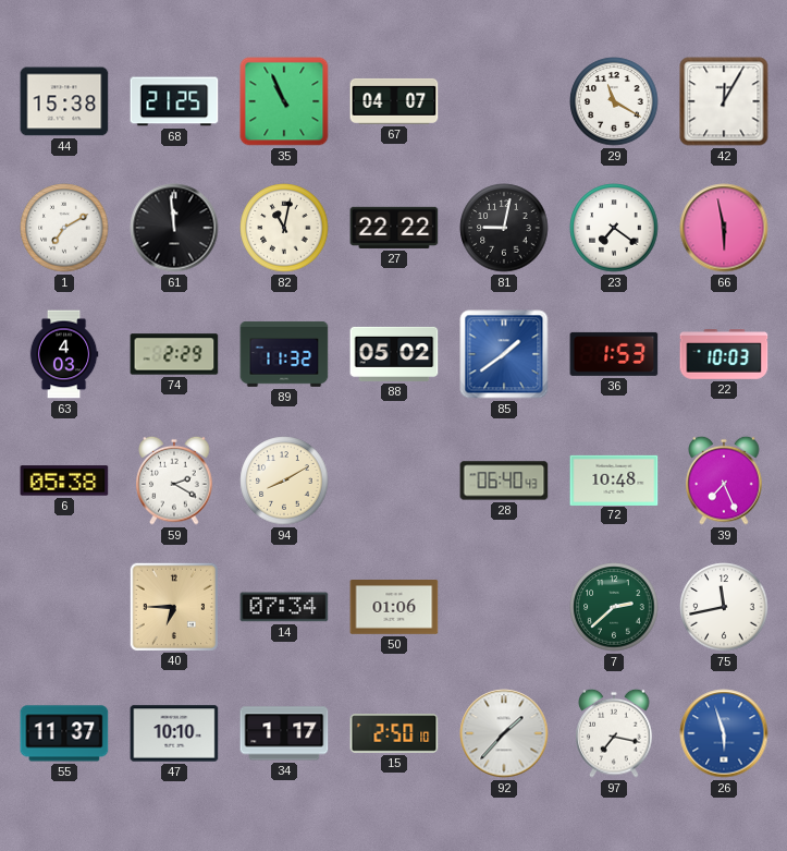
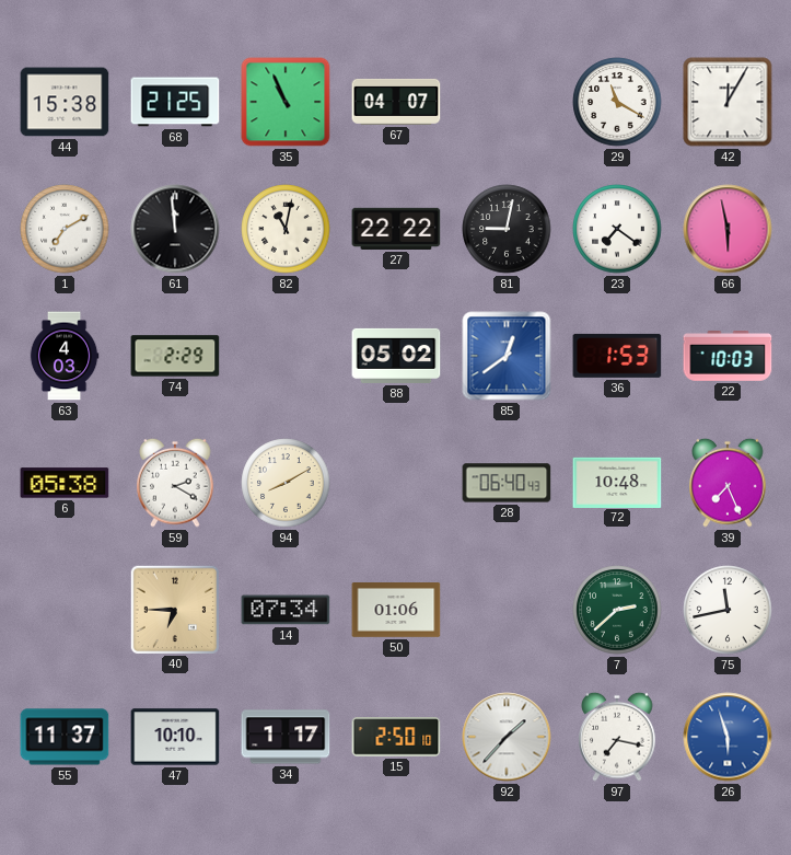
89: 11:32 -> none
85: 1:39 -> 12:39
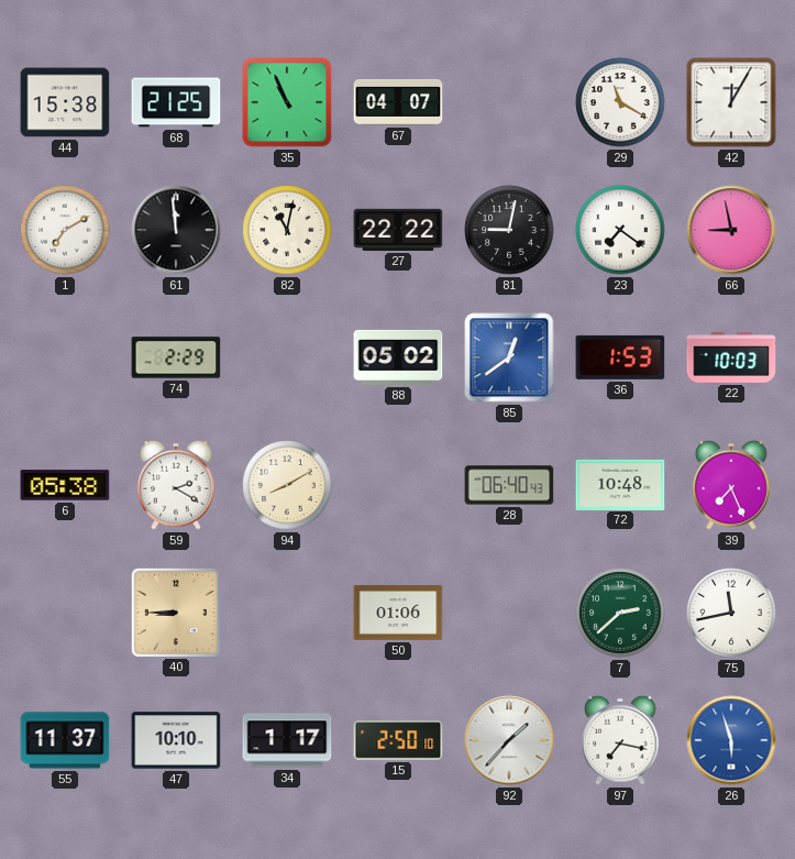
66: 5:58 -> 8:58
63: 4:03 -> none
40: 6:45 -> 8:45
14: 07:34 -> none
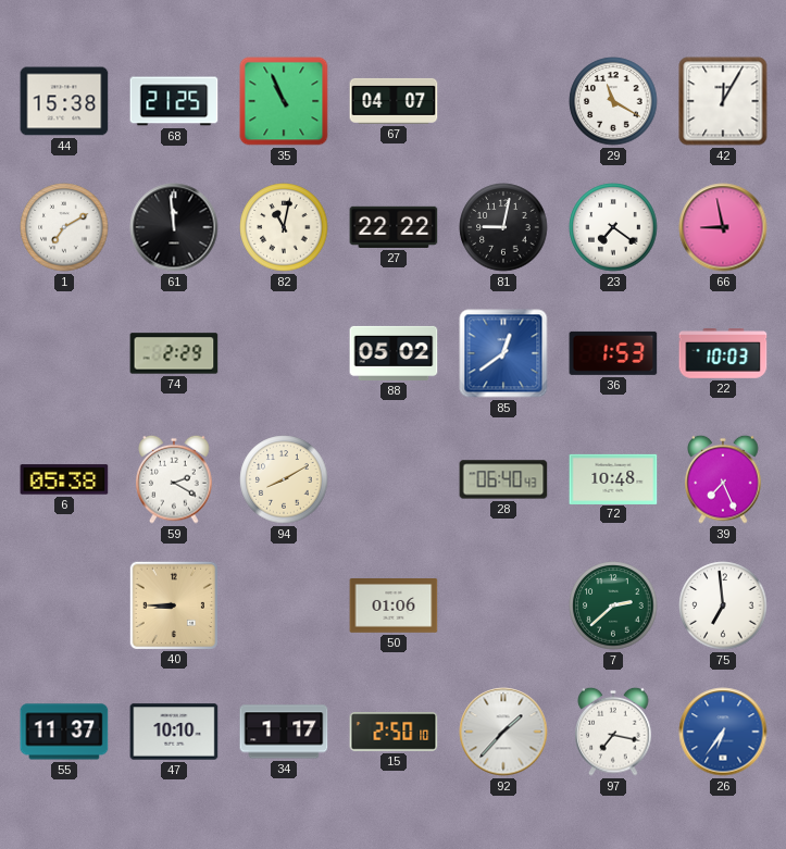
75: 11:43 -> 6:59
26: 5:57 -> 6:36
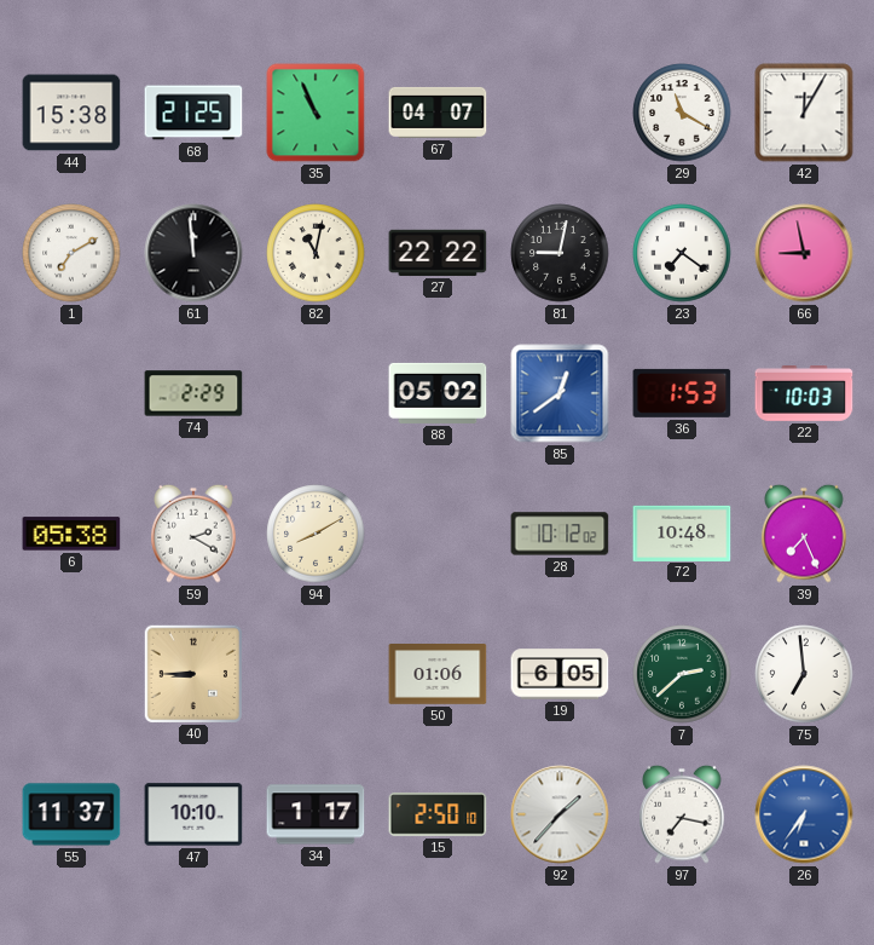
28: 06:40 -> 10:12
19: none -> 6:05
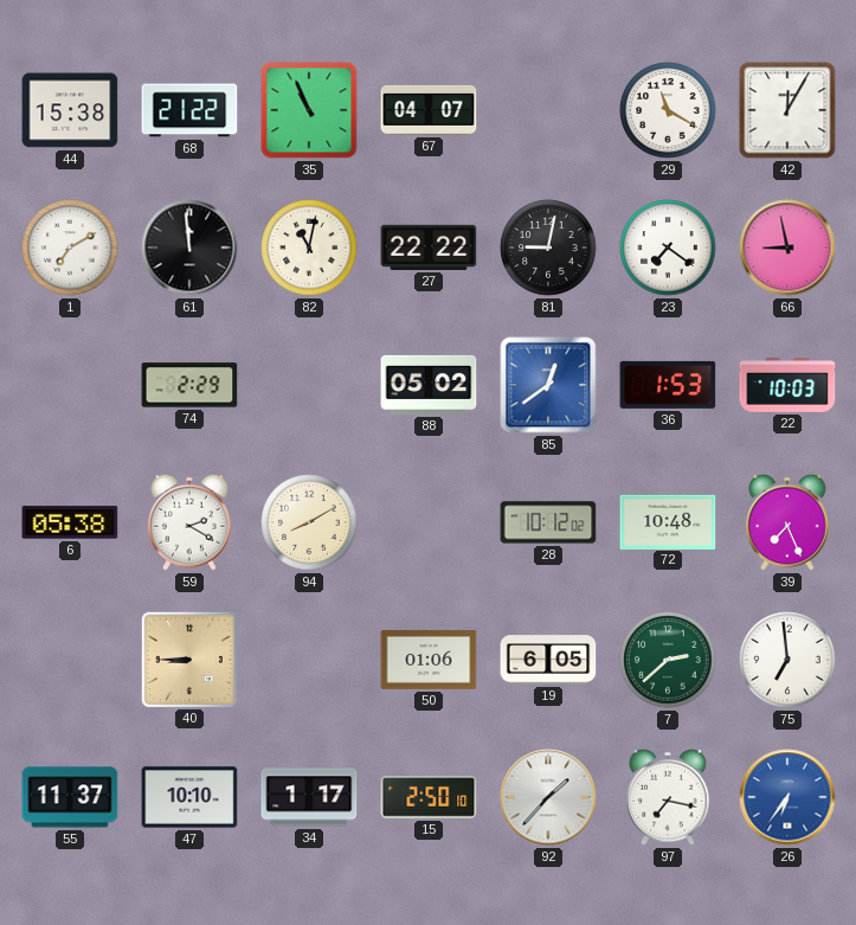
68: 21:25 -> 21:22
